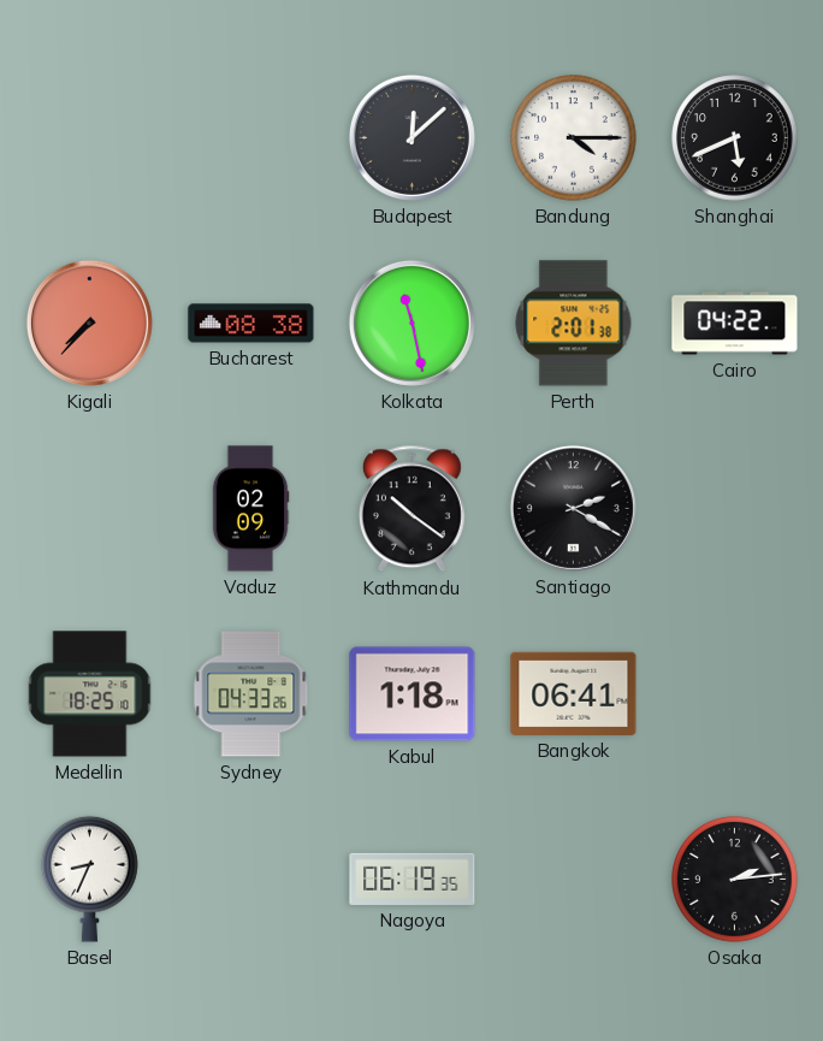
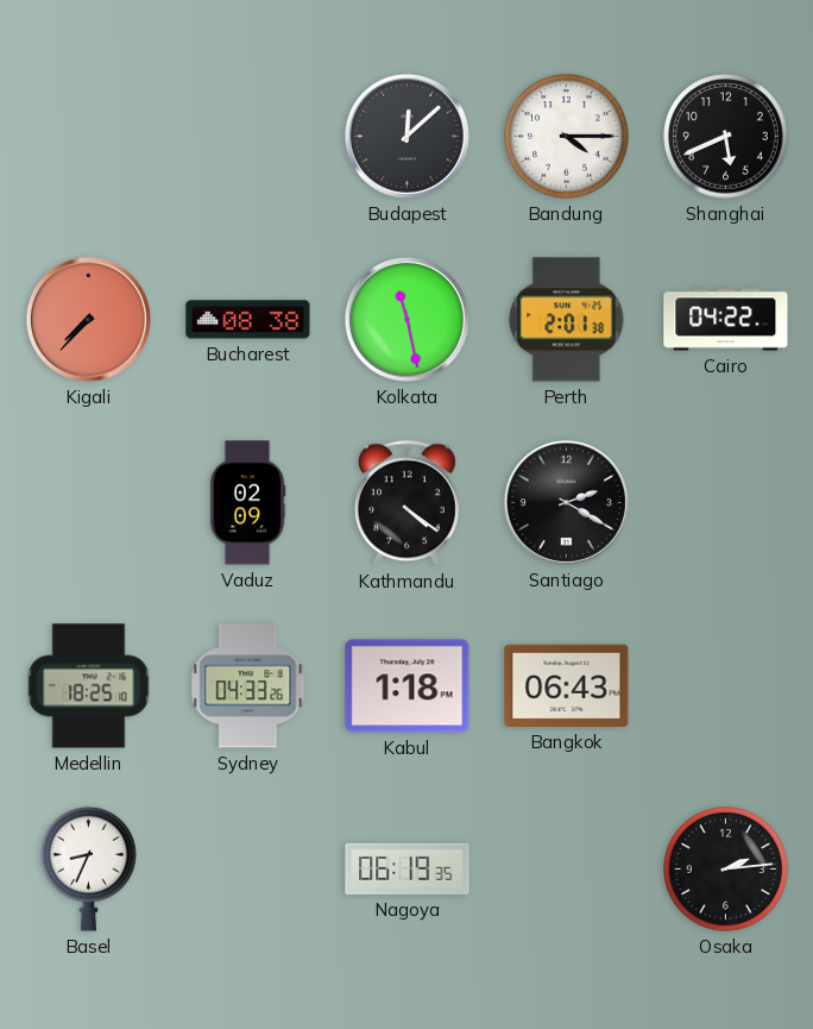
Kathmandu: 10:21 -> 4:21
Bangkok: 06:41 -> 06:43
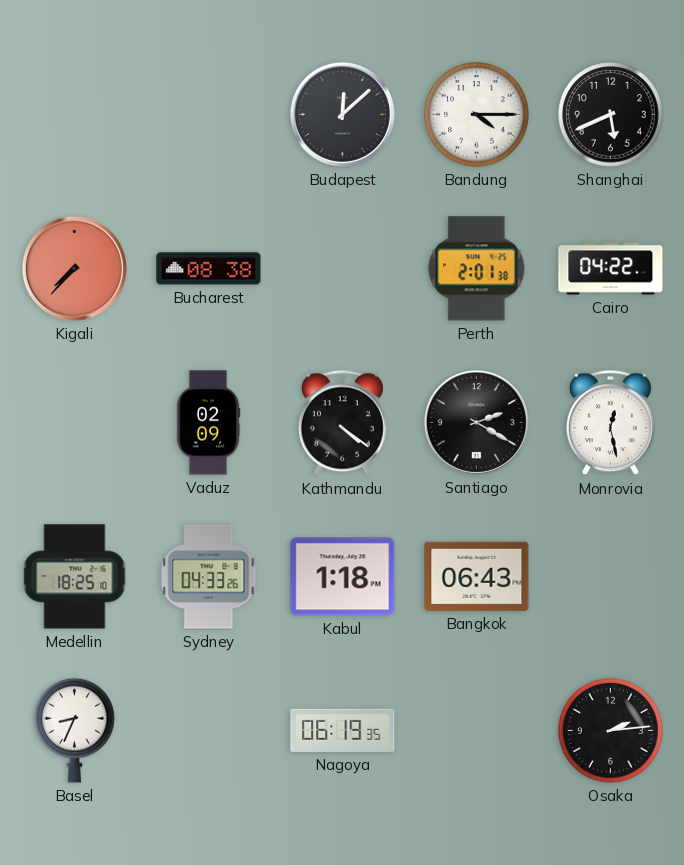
Kolkata: 11:28 -> none
Monrovia: none -> 12:28
